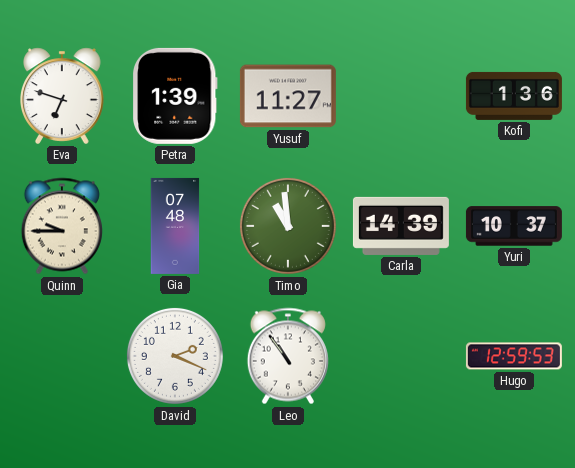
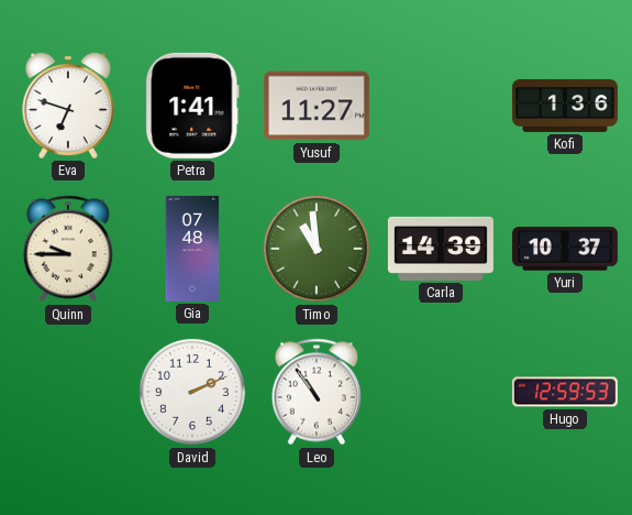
Petra: 1:39 -> 1:41
David: 2:19 -> 2:11
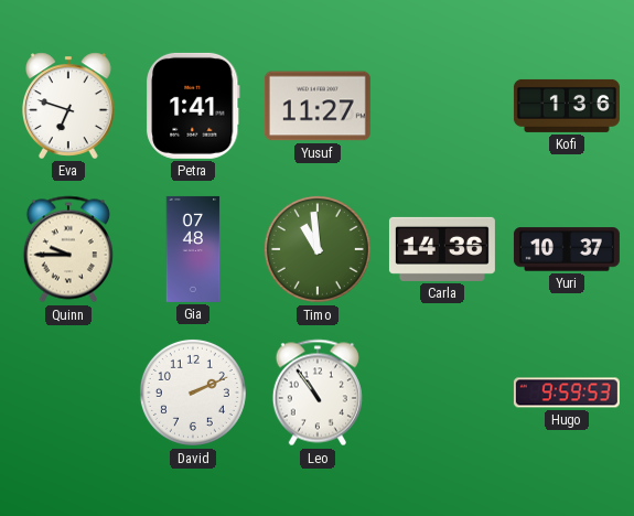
Carla: 14:39 -> 14:36
Hugo: 12:59 -> 9:59
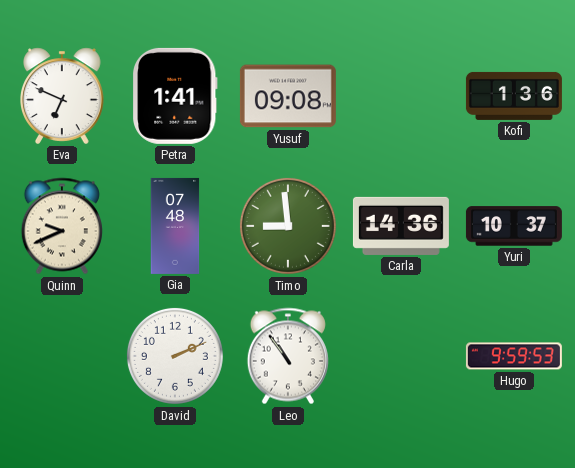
Eva: 6:48 -> 6:49
Yusuf: 11:27 -> 09:08
Quinn: 9:45 -> 9:41
Timo: 10:59 -> 8:59
